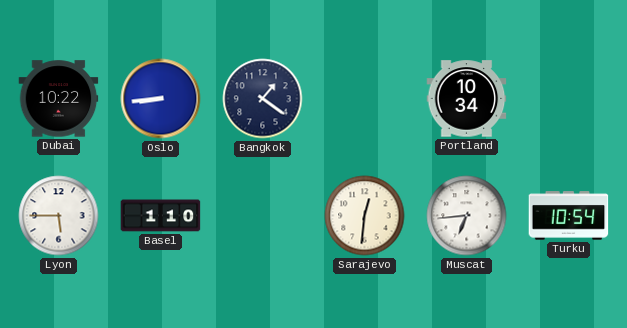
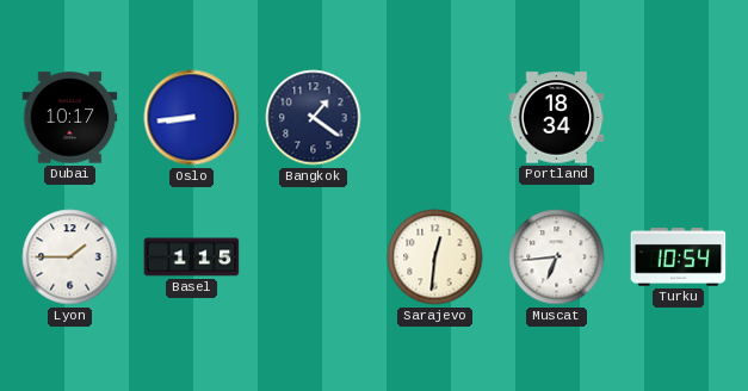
Dubai: 10:22 -> 10:17
Portland: 10:34 -> 18:34
Lyon: 5:45 -> 1:45
Basel: 1:10 -> 1:15
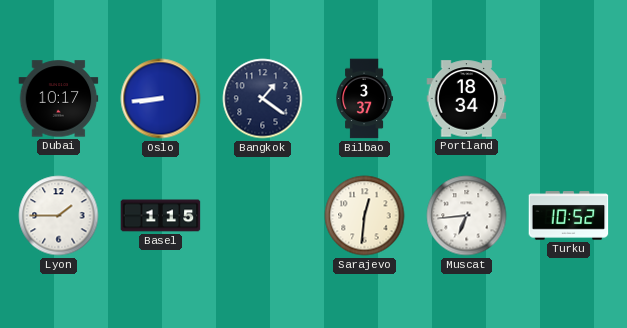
Bilbao: none -> 3:37
Turku: 10:54 -> 10:52
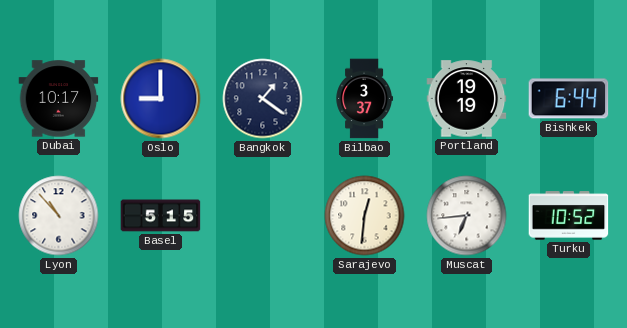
Oslo: 8:44 -> 9:00
Portland: 18:34 -> 19:19
Bishkek: none -> 6:44
Lyon: 1:45 -> 10:53
Basel: 1:15 -> 5:15
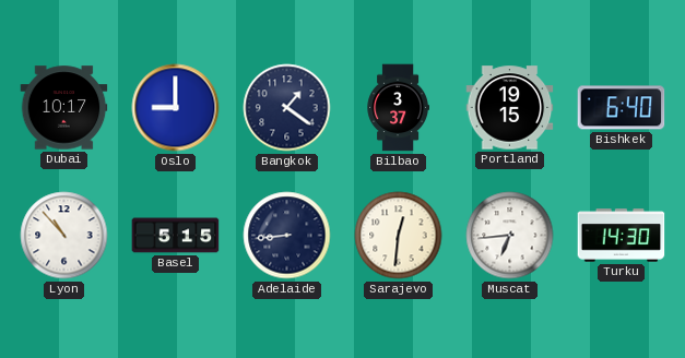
Portland: 19:19 -> 19:15
Bishkek: 6:44 -> 6:40
Adelaide: none -> 8:44
Turku: 10:52 -> 14:30
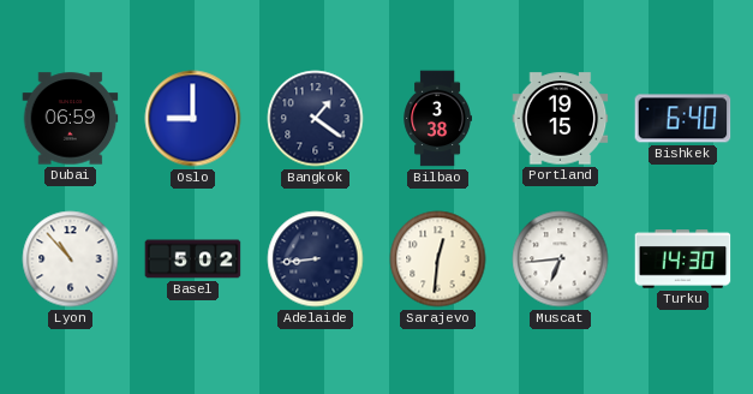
Dubai: 10:17 -> 06:59
Bilbao: 3:37 -> 3:38
Basel: 5:15 -> 5:02
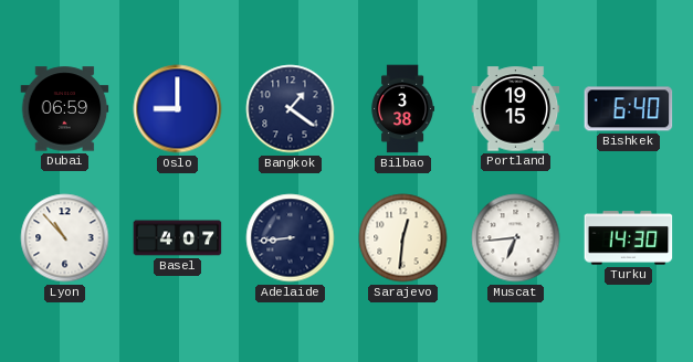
Basel: 5:02 -> 4:07
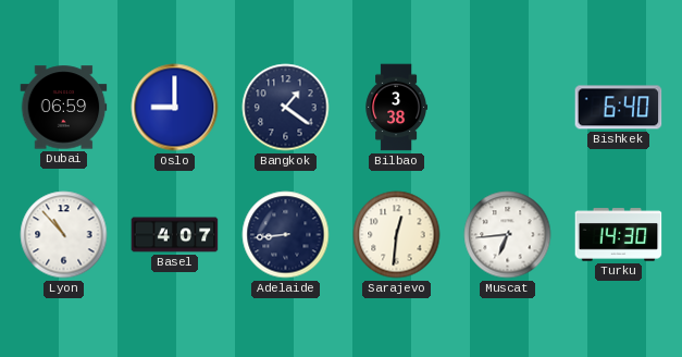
Portland: 19:15 -> none
